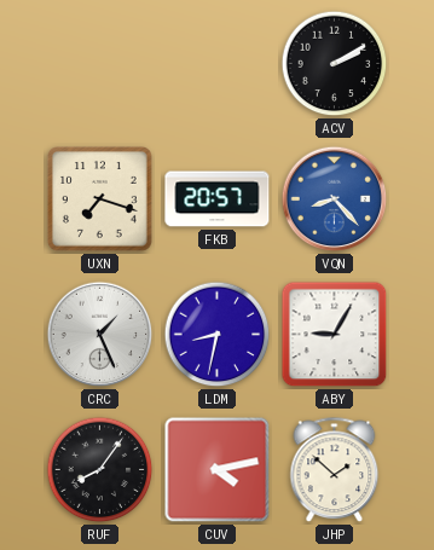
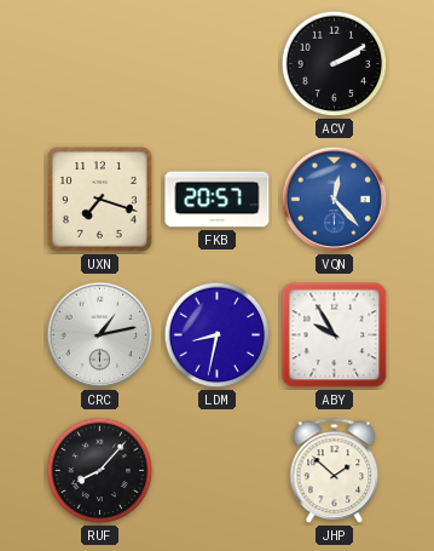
VQN: 8:23 -> 12:23
CRC: 1:26 -> 1:13
ABY: 9:05 -> 9:55
RUF: 8:06 -> 8:07
CUV: 4:13 -> none
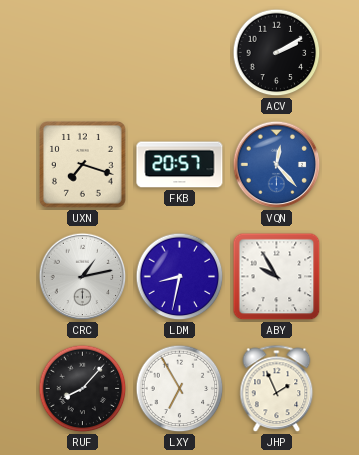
LXY: none -> 6:55
JHP: 1:52 -> 1:56
